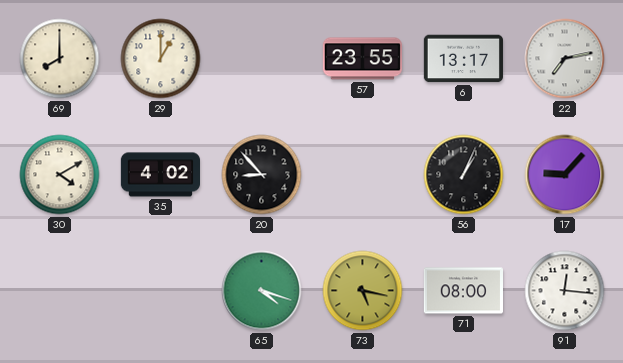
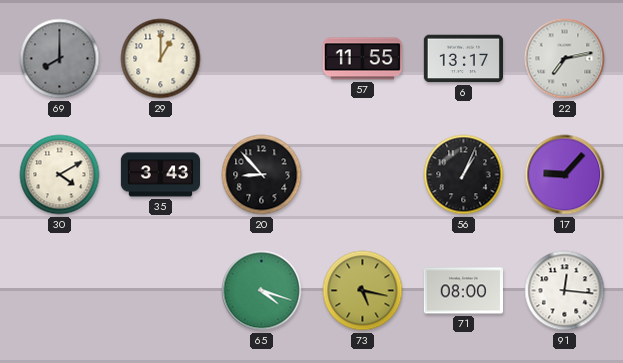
69 dial: cream -> grey
57: 23:55 -> 11:55
35: 4:02 -> 3:43
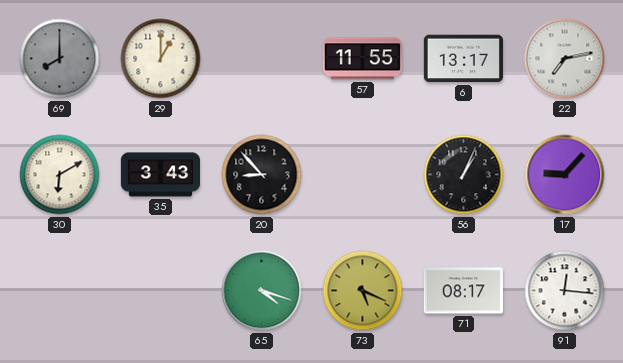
30: 4:10 -> 6:10
73: 5:17 -> 5:19
71: 08:00 -> 08:17
